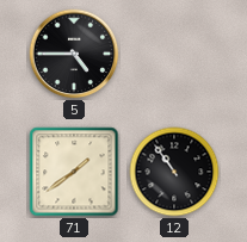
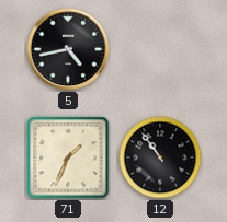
5: 4:45 -> 4:43
71: 1:39 -> 1:34
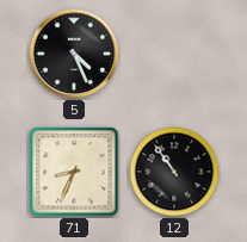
5: 4:43 -> 4:26
71: 1:34 -> 8:34
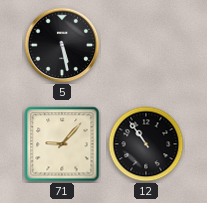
5: 4:26 -> 5:28
71: 8:34 -> 9:07
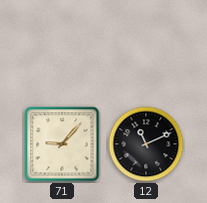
5: 5:28 -> none
12: 10:54 -> 11:11
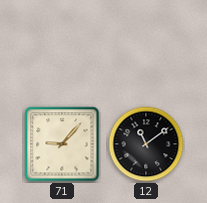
12: 11:11 -> 11:09
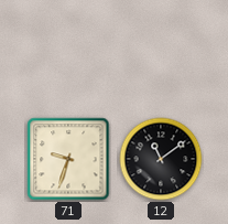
71: 9:07 -> 9:33
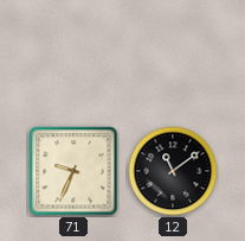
71: 9:33 -> 9:34
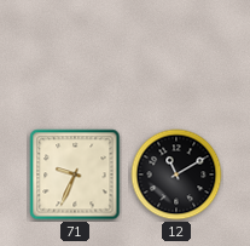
12: 11:09 -> 11:10
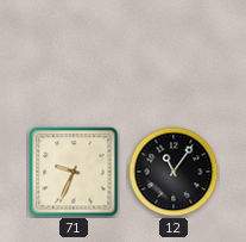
12: 11:10 -> 11:06
